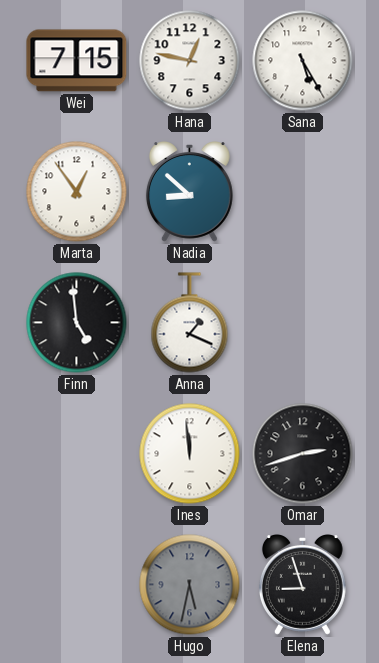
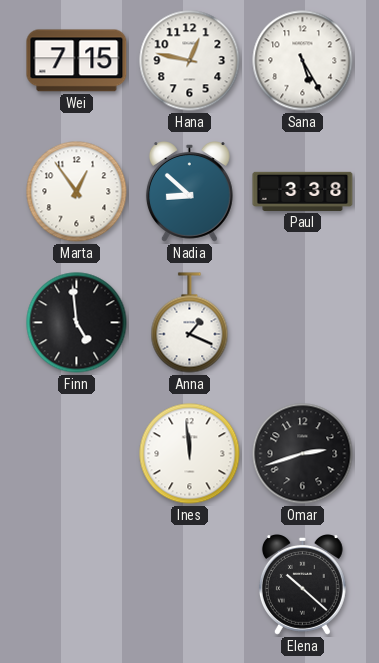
Paul: none -> 3:38
Hugo: 5:32 -> none
Elena: 8:57 -> 10:22
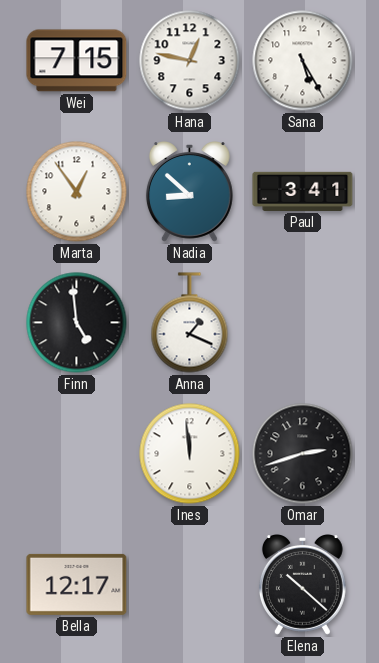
Paul: 3:38 -> 3:41
Bella: none -> 12:17
